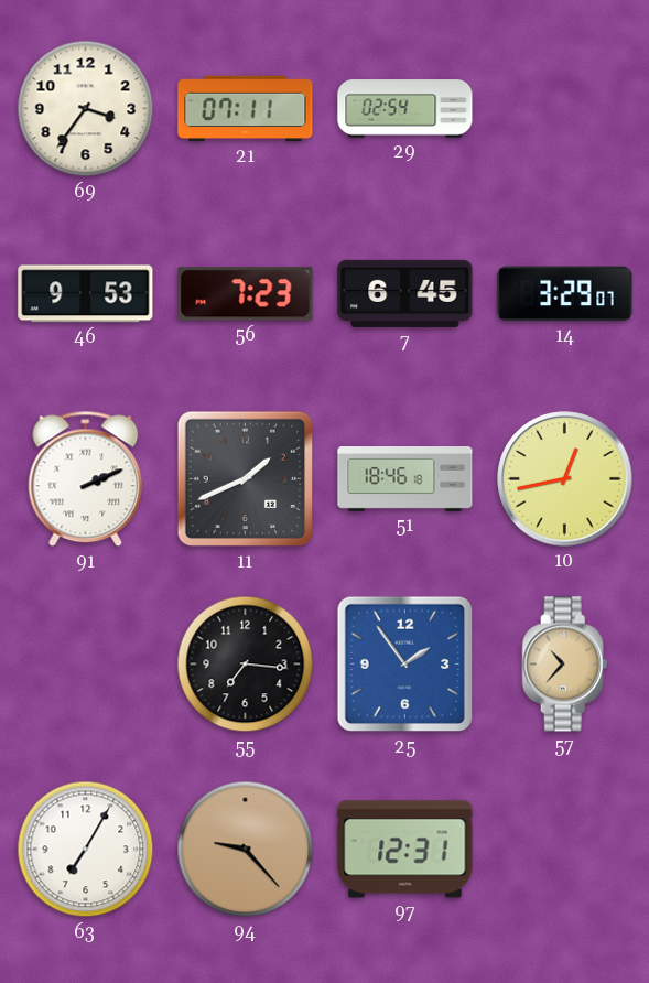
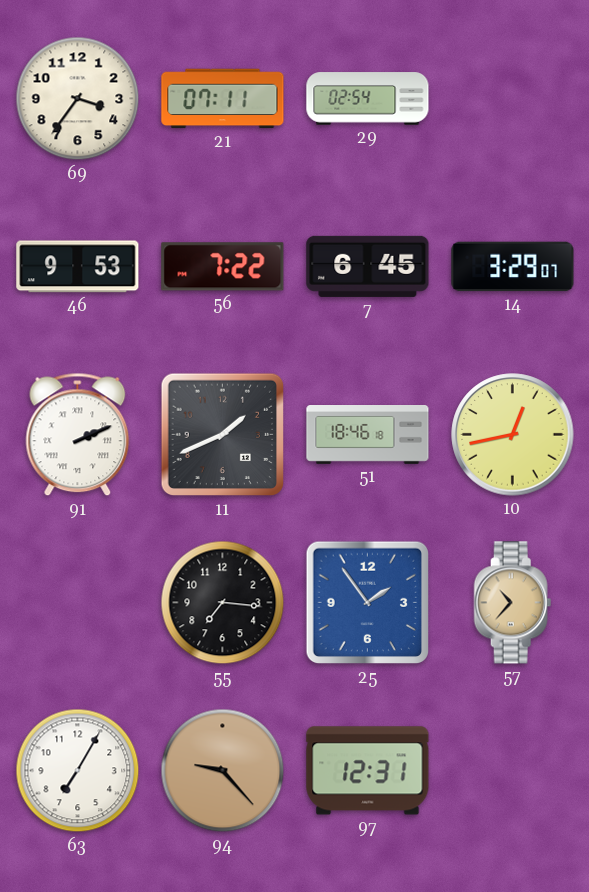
56: 7:23 -> 7:22
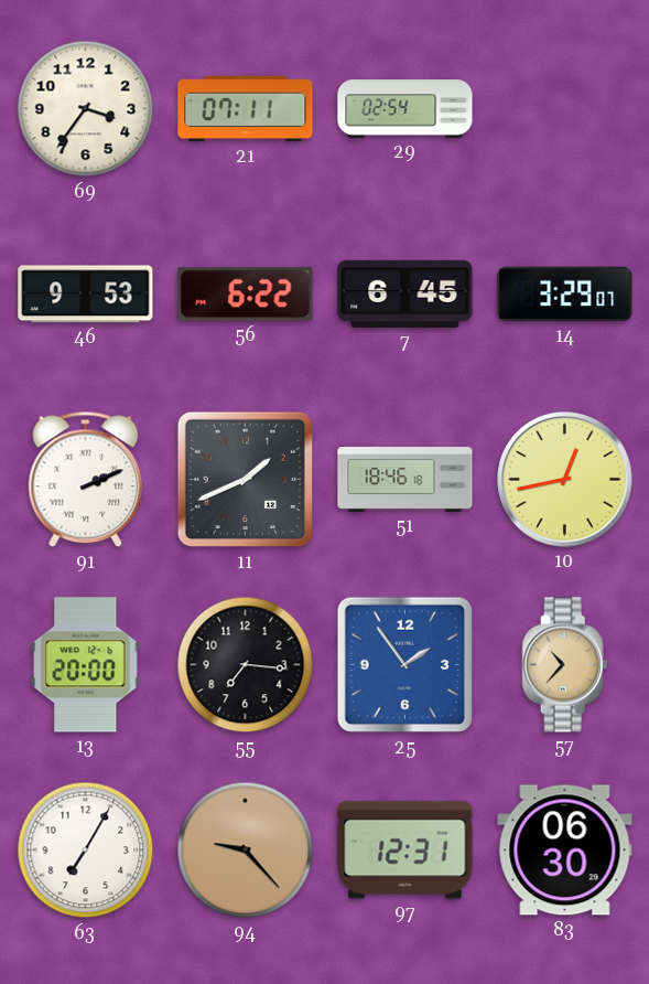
56: 7:22 -> 6:22
13: none -> 20:00
83: none -> 06:30
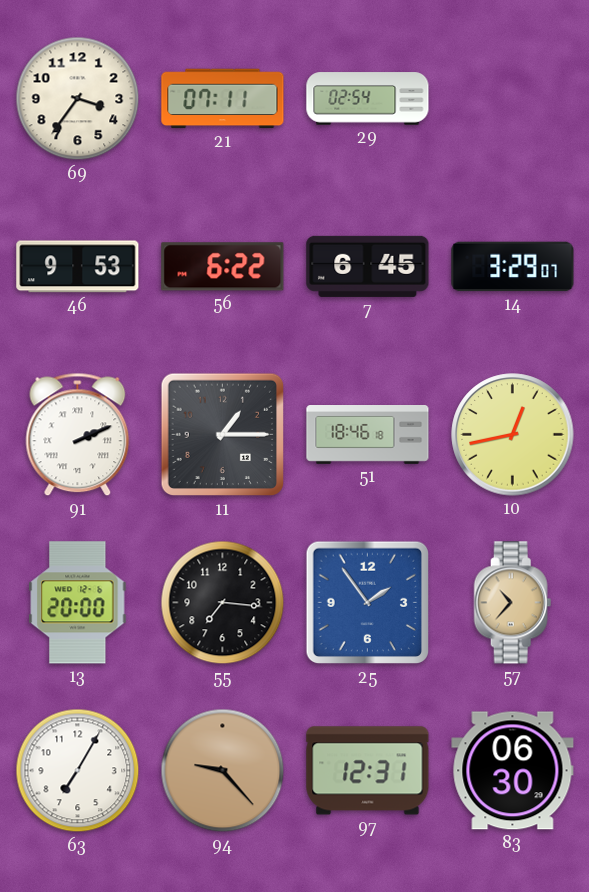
11: 1:41 -> 1:15
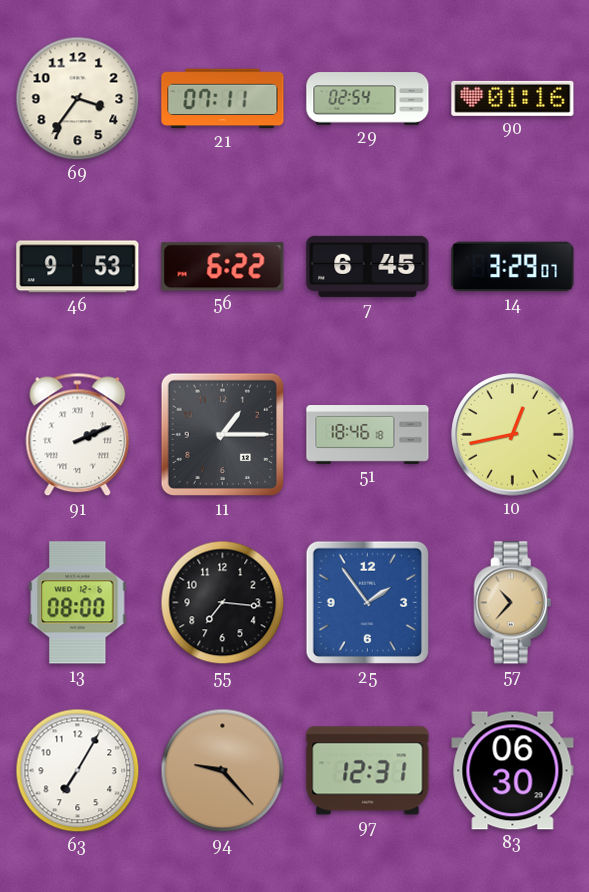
90: none -> 01:16
13: 20:00 -> 08:00
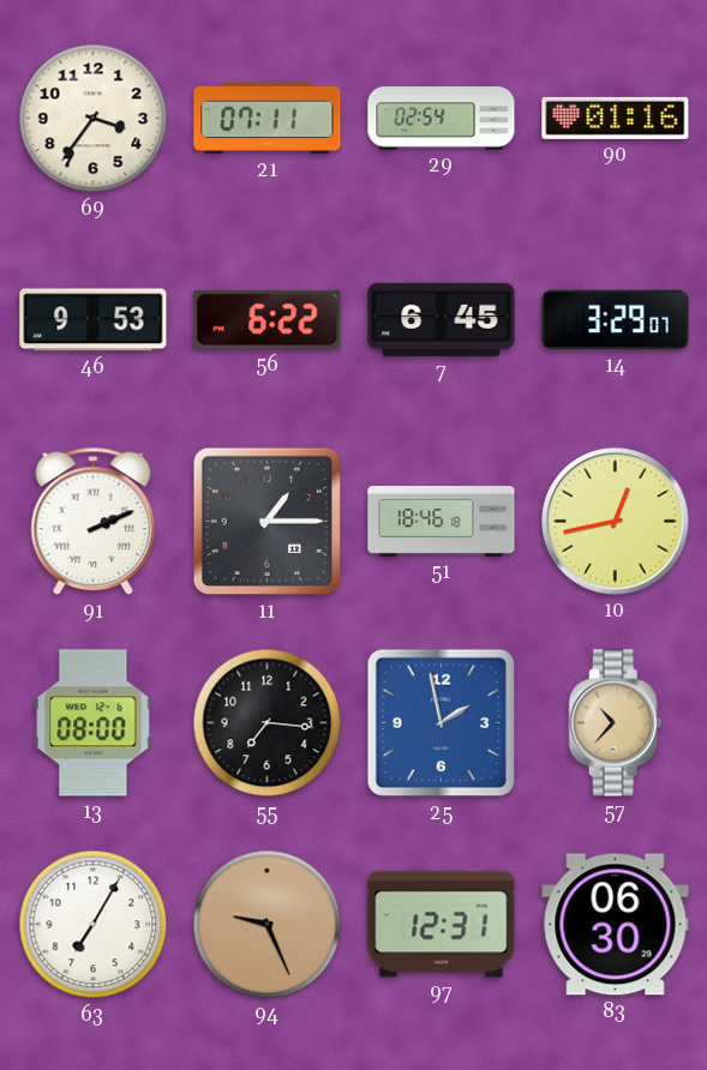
25: 1:54 -> 1:58
94: 9:23 -> 9:26
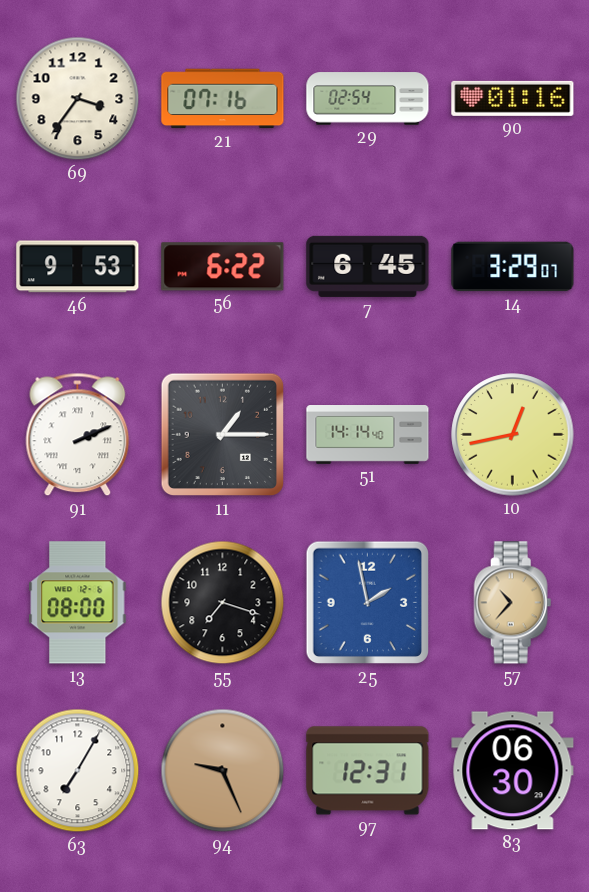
21: 07:11 -> 07:16
51: 18:46 -> 14:14
55: 7:16 -> 7:18
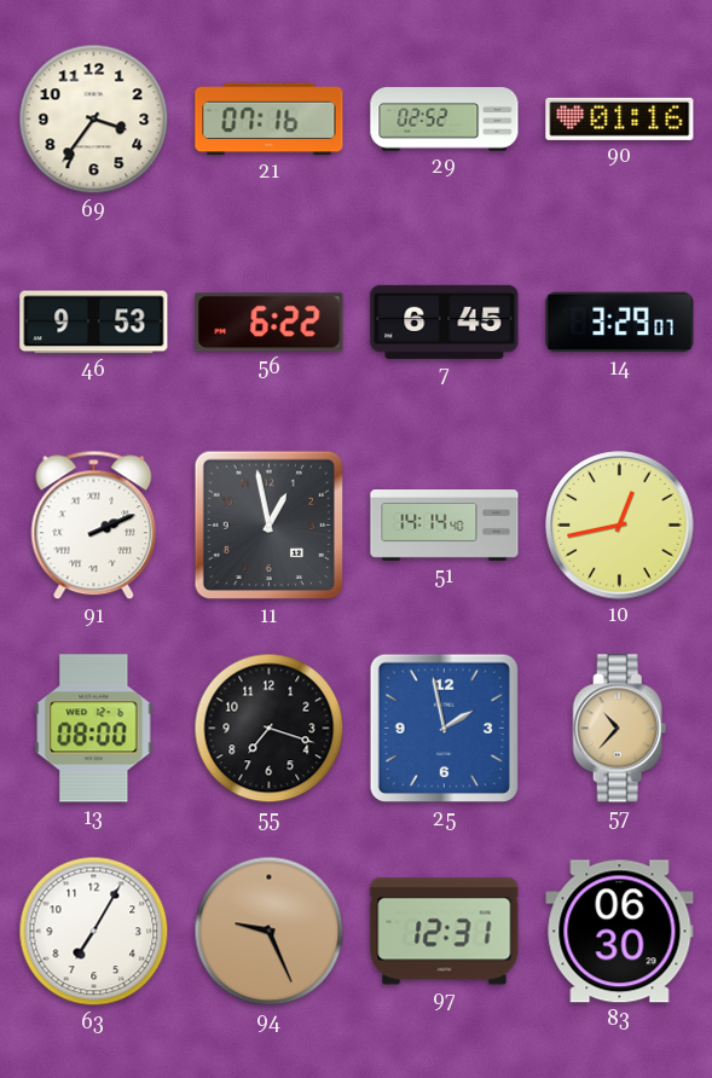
29: 02:54 -> 02:52
11: 1:15 -> 12:58
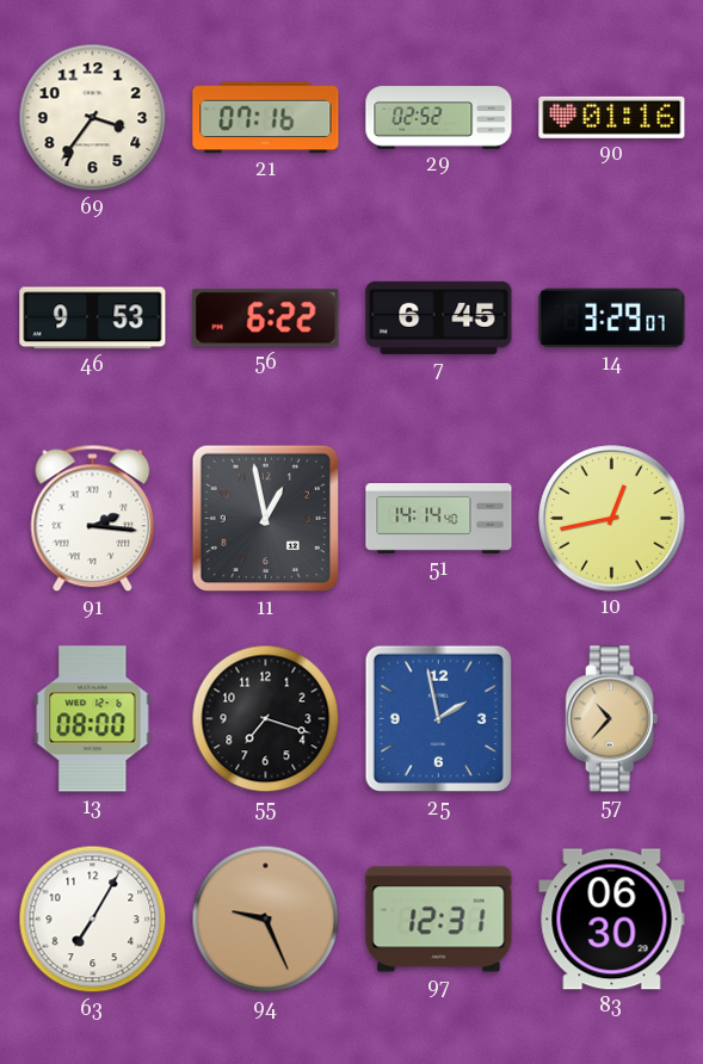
91: 2:11 -> 2:16
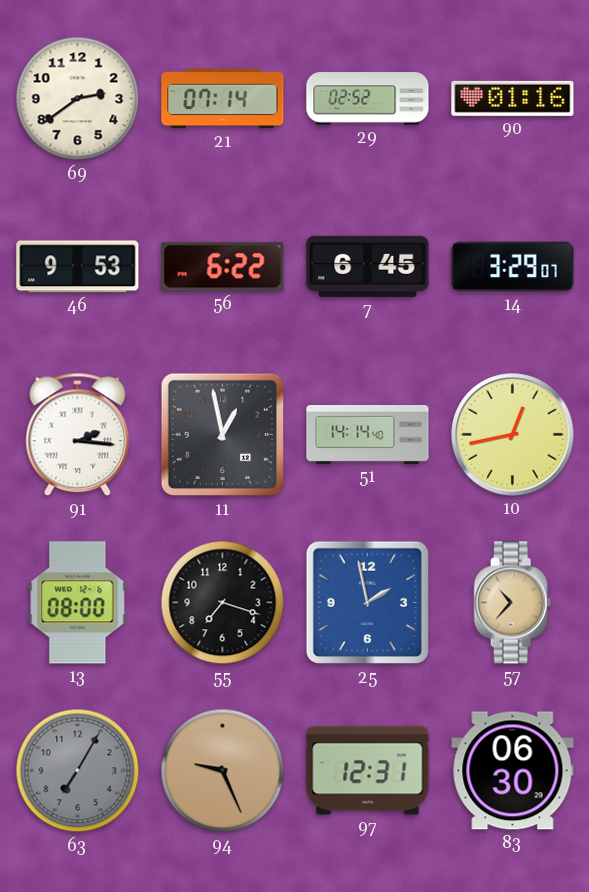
69: 3:36 -> 2:39
21: 07:16 -> 07:14
63 dial: white -> grey
